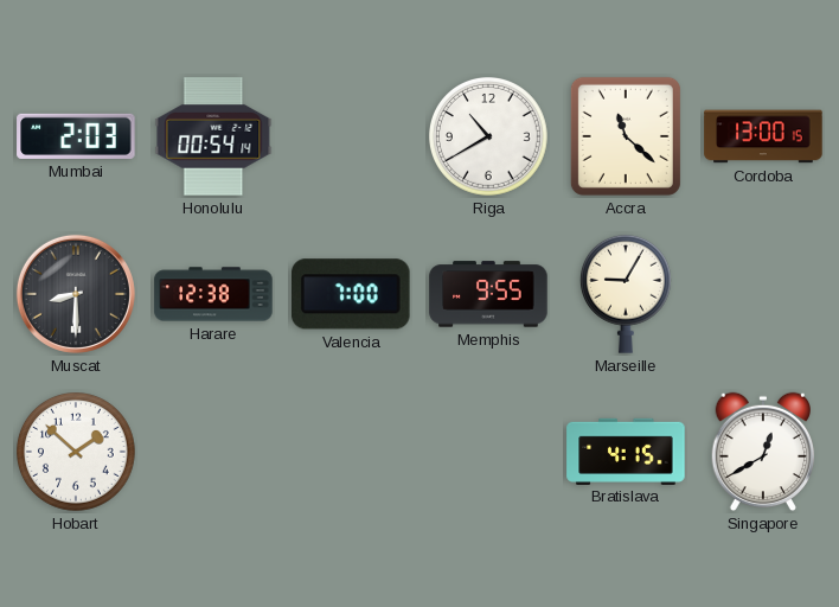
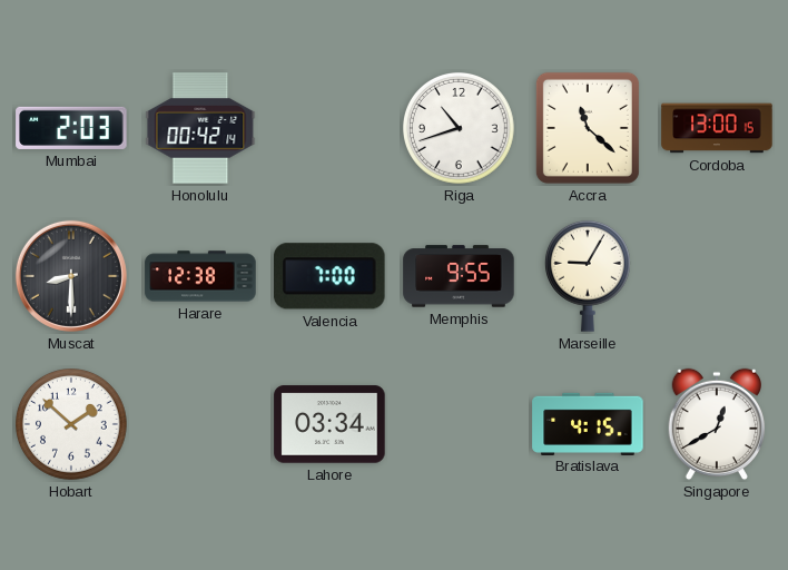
Honolulu: 00:54 -> 00:42
Riga: 10:40 -> 10:42
Lahore: none -> 03:34
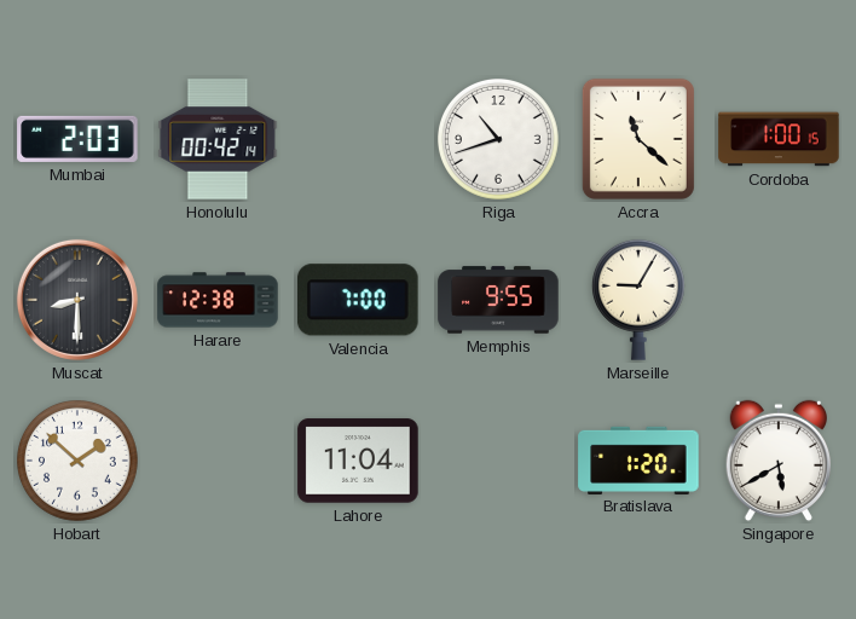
Cordoba: 13:00 -> 1:00
Lahore: 03:34 -> 11:04
Bratislava: 4:15 -> 1:20
Singapore: 12:40 -> 5:40
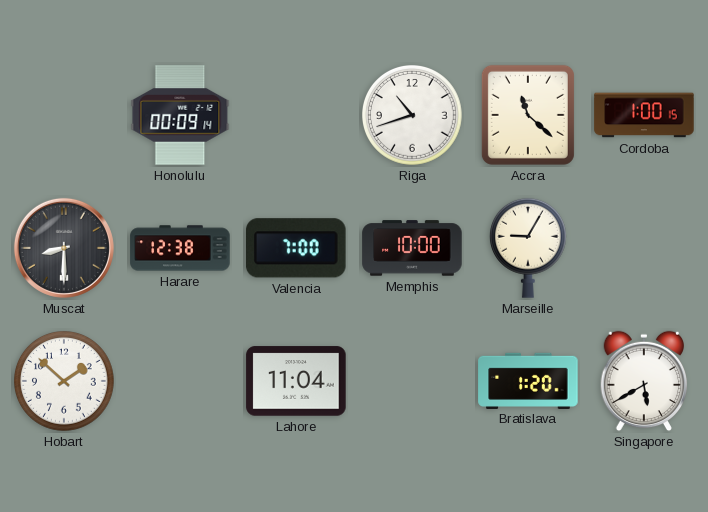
Mumbai: 2:03 -> none
Honolulu: 00:42 -> 00:09
Memphis: 9:55 -> 10:00
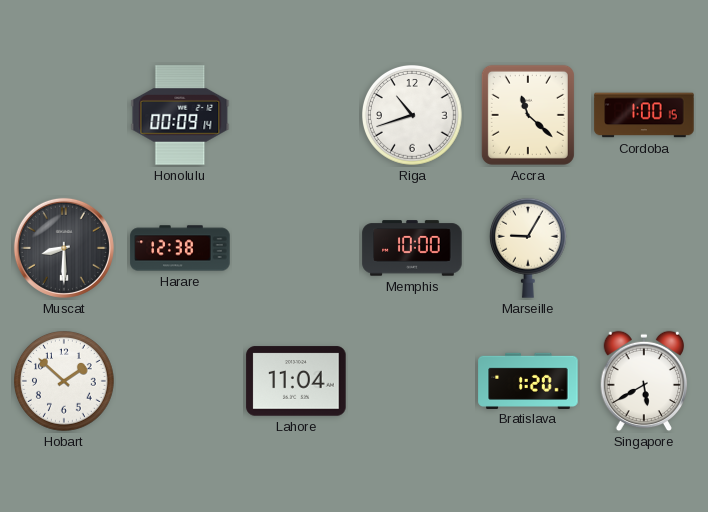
Valencia: 7:00 -> none
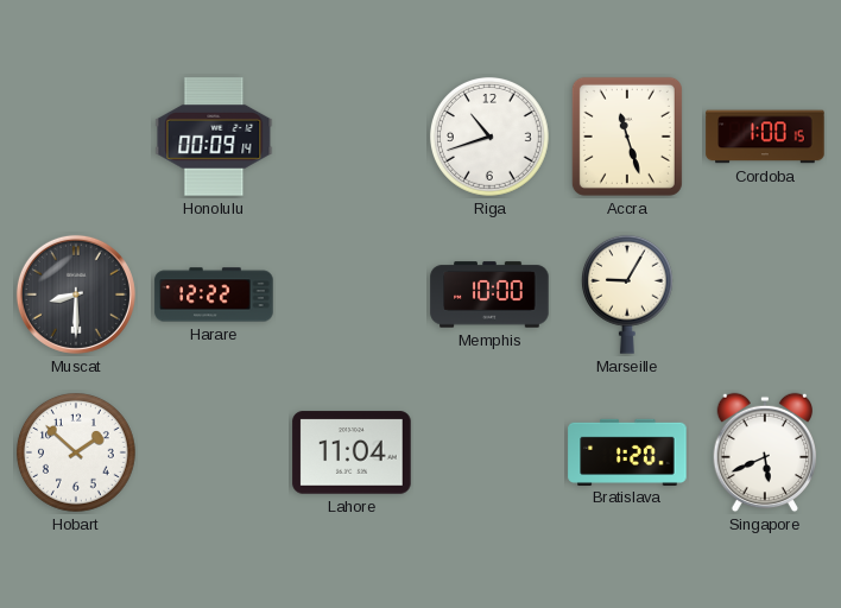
Accra: 11:22 -> 11:27
Harare: 12:38 -> 12:22
Singapore: 5:40 -> 5:41
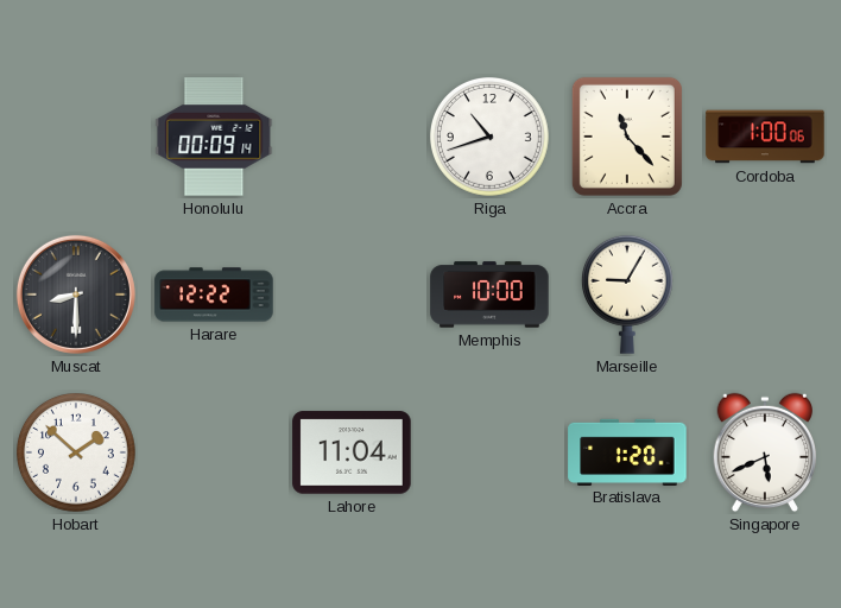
Accra: 11:27 -> 11:23
Cordoba: 1:00:15 -> 1:00:06
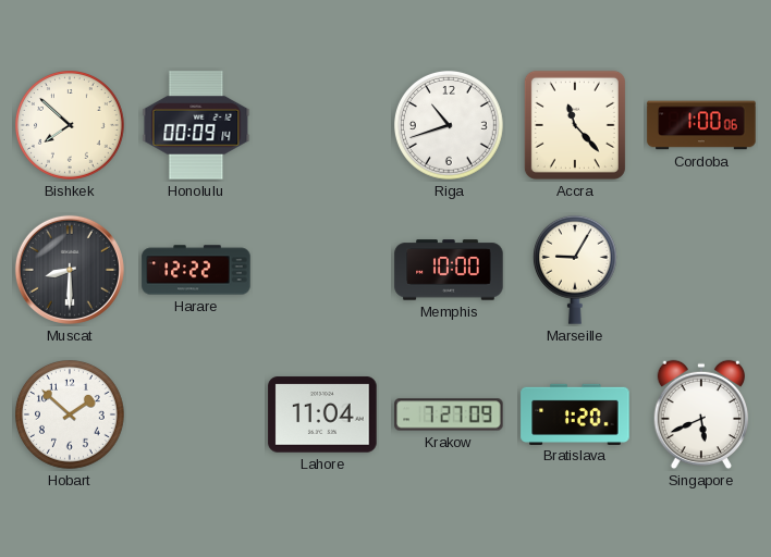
Bishkek: none -> 7:52
Krakow: none -> 7:27
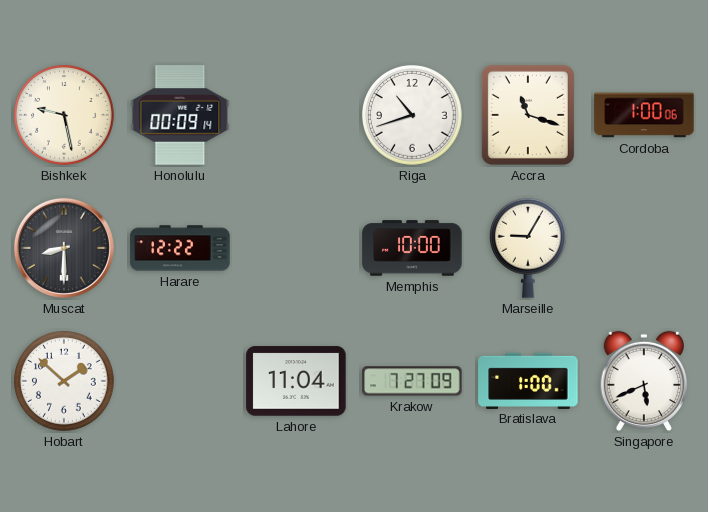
Bishkek: 7:52 -> 9:28
Accra: 11:23 -> 11:18
Bratislava: 1:20 -> 1:00
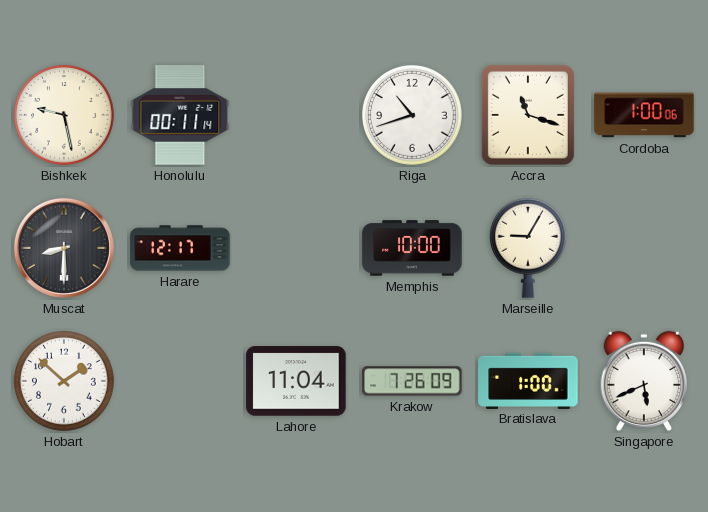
Honolulu: 00:09 -> 00:11
Harare: 12:22 -> 12:17
Krakow: 7:27 -> 7:26
